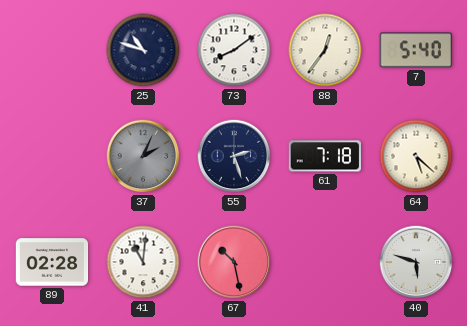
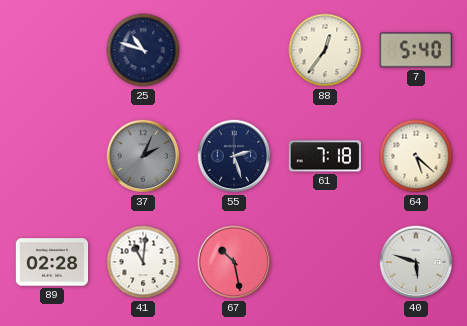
73: 8:09 -> none
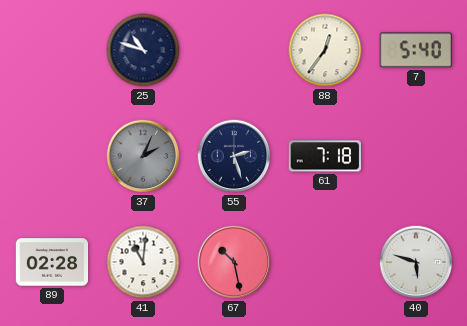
64: 5:22 -> none
